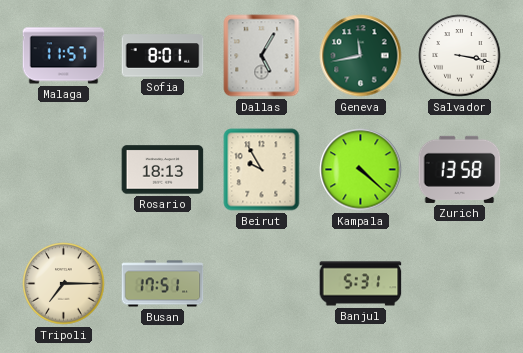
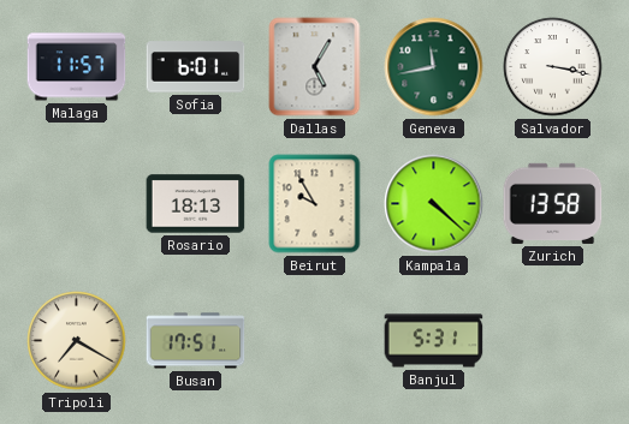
Sofia: 8:01 -> 6:01
Tripoli: 7:15 -> 7:20
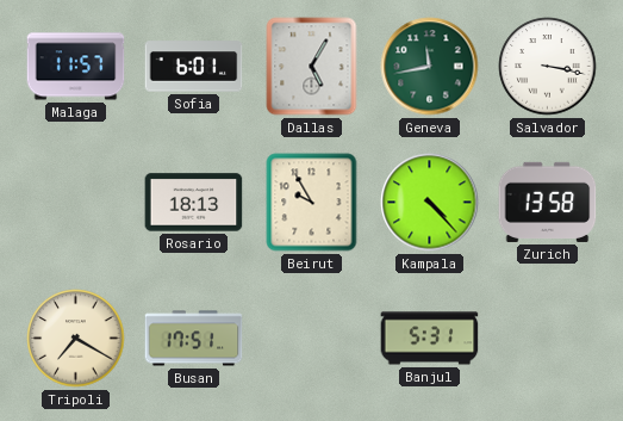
Kampala: 4:22 -> 4:23
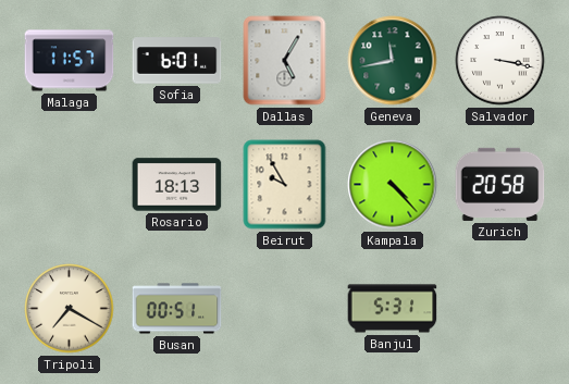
Zurich: 13:58 -> 20:58
Busan: 17:51 -> 00:51
